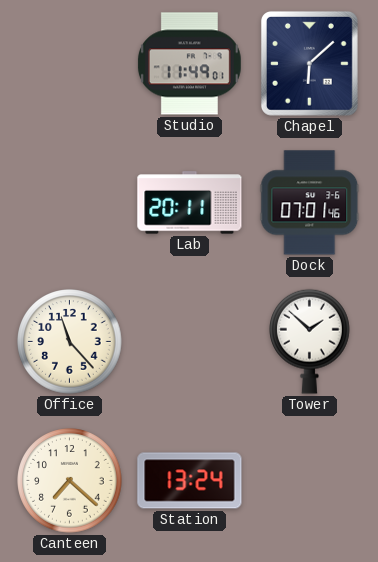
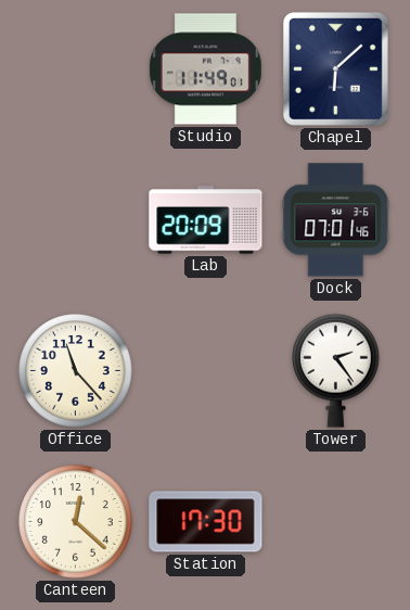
Lab: 20:11 -> 20:09
Tower: 1:52 -> 2:24
Canteen: 7:22 -> 12:22
Station: 13:24 -> 17:30
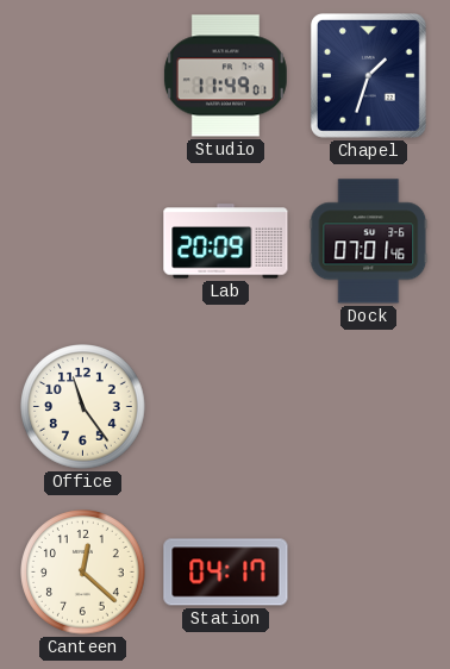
Chapel: 6:08 -> 1:33
Office: 11:23 -> 11:24
Tower: 2:24 -> none
Station: 17:30 -> 04:17
